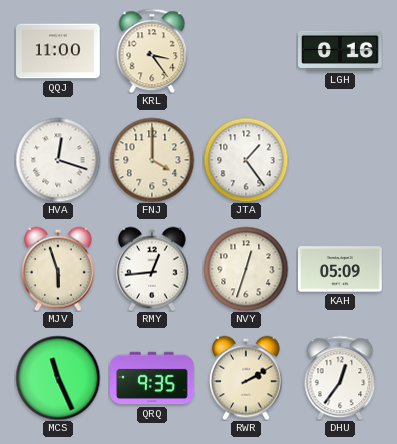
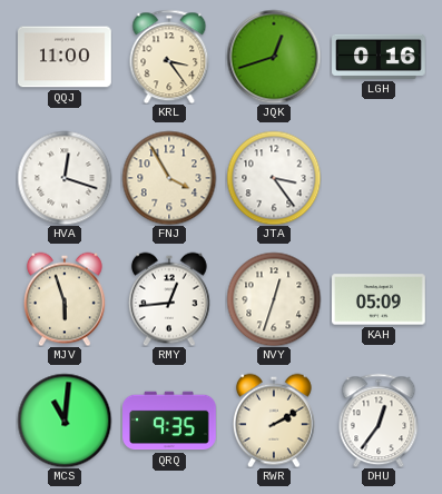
JQK: none -> 12:42
FNJ: 4:00 -> 3:55
JTA: 1:24 -> 3:24
MCS: 11:26 -> 11:01
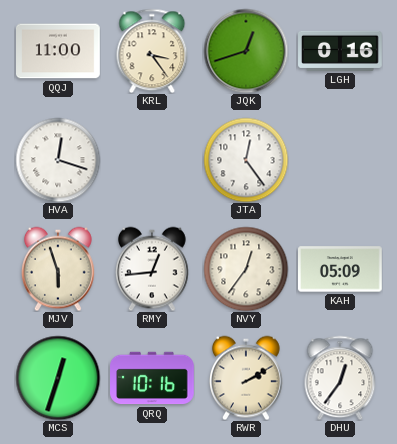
FNJ: 3:55 -> none
JTA: 3:24 -> 12:24
NVY: 12:33 -> 12:36
MCS: 11:01 -> 12:33
QRQ: 9:35 -> 10:16
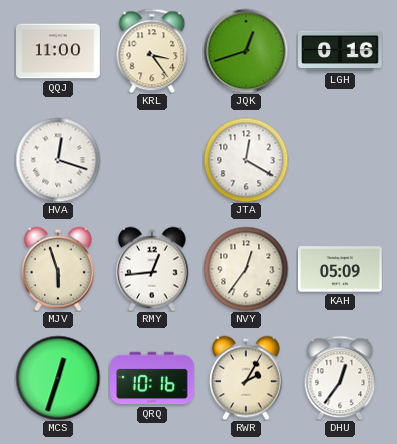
JTA: 12:24 -> 12:20
RWR: 2:10 -> 2:05
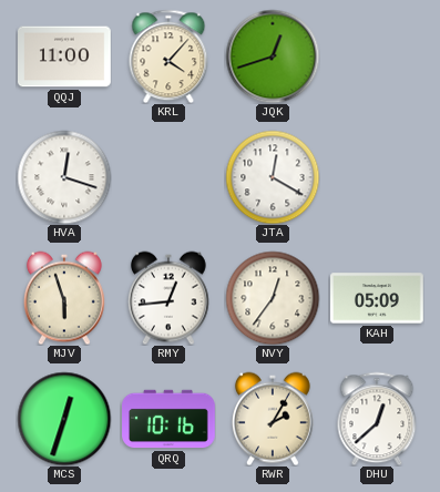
KRL: 3:24 -> 4:07
LGH: 0:16 -> none
DHU: 12:36 -> 12:38
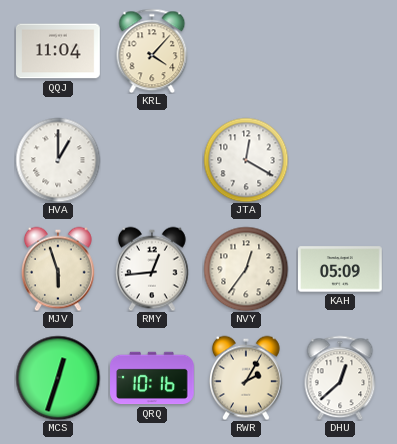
QQJ: 11:00 -> 11:04
JQK: 12:42 -> none
HVA: 12:18 -> 1:00
